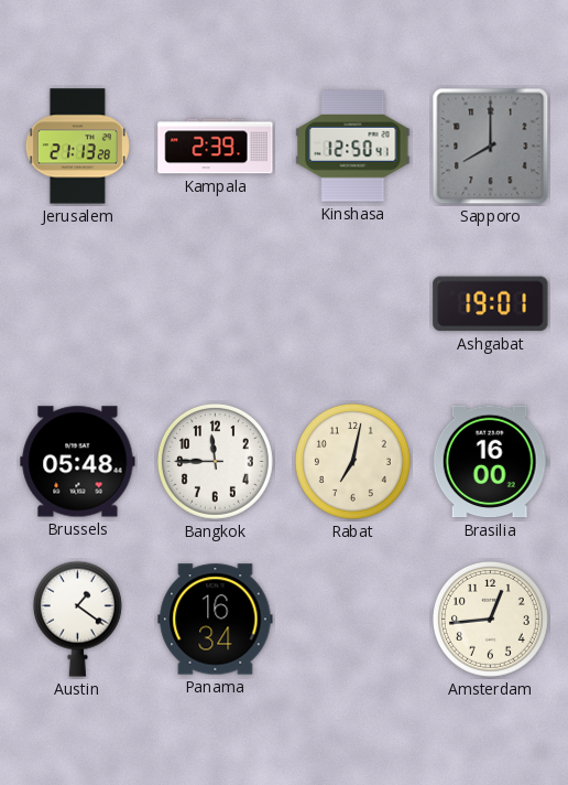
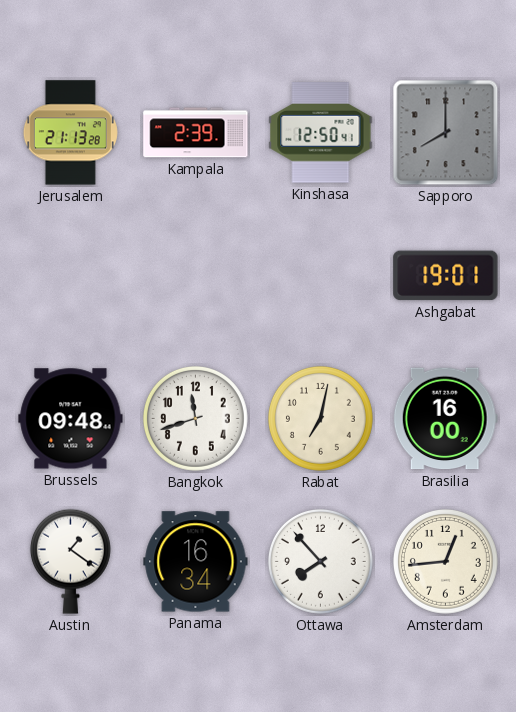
Brussels: 05:48 -> 09:48
Bangkok: 11:45 -> 11:42
Ottawa: none -> 7:53
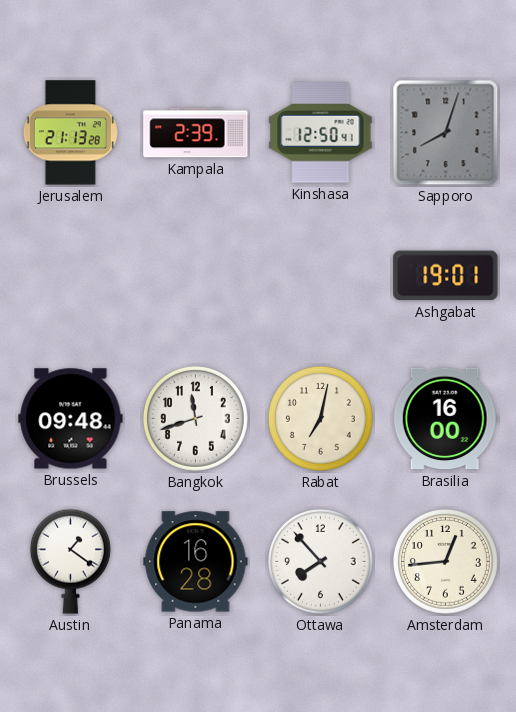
Sapporo: 8:00 -> 8:03
Panama: 16:34 -> 16:28
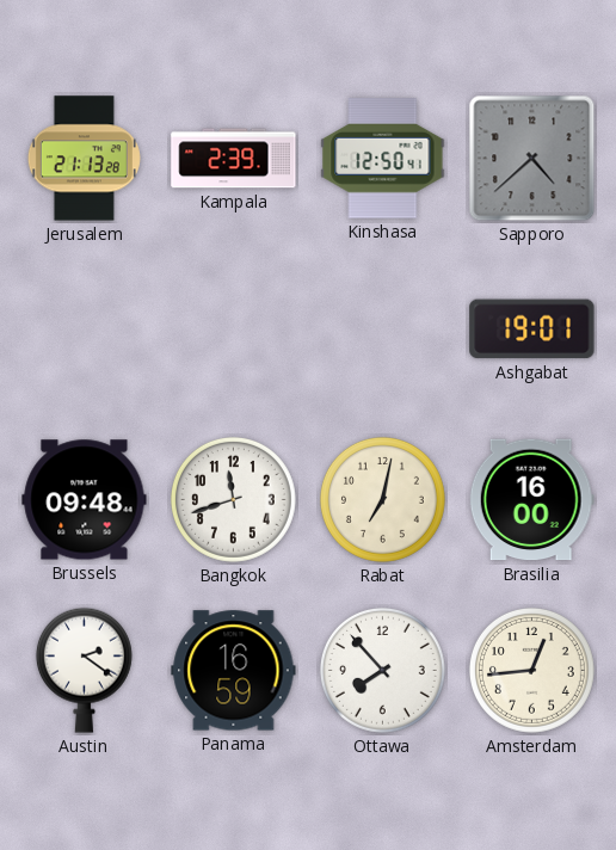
Sapporo: 8:03 -> 4:38
Austin: 1:21 -> 2:21
Panama: 16:28 -> 16:59
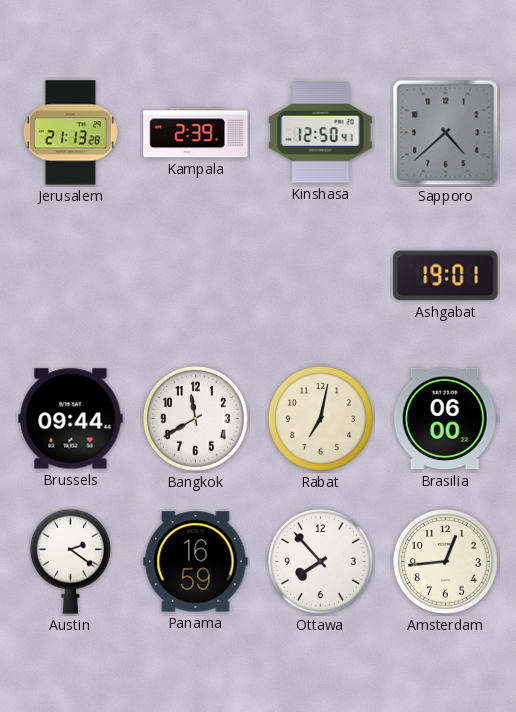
Brussels: 09:48 -> 09:44
Bangkok: 11:42 -> 11:40
Brasilia: 16:00 -> 06:00
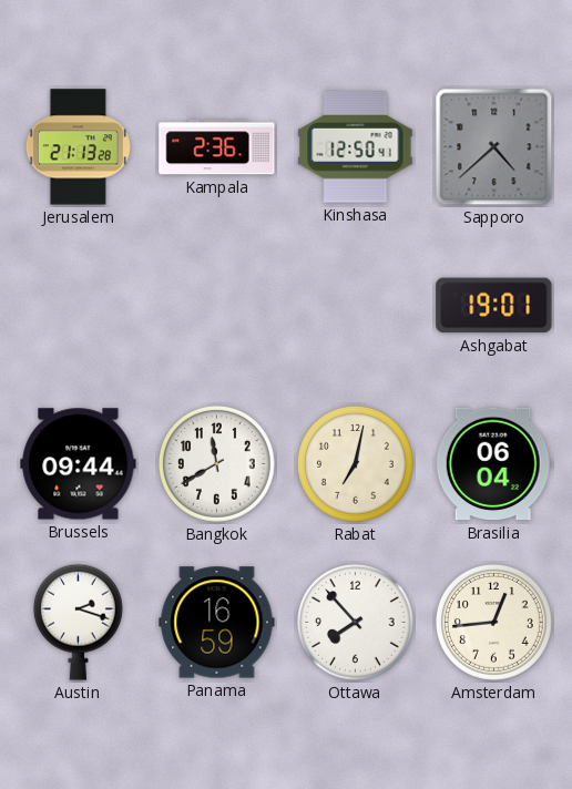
Kampala: 2:39 -> 2:36
Brasilia: 06:00 -> 06:04
Austin: 2:21 -> 2:18
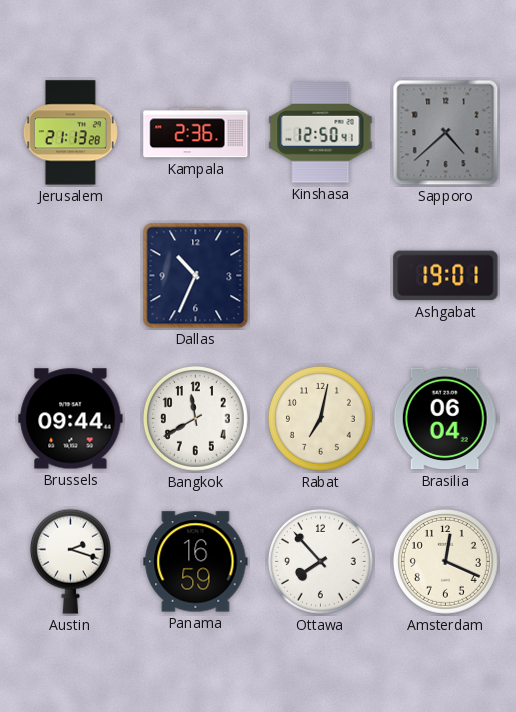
Dallas: none -> 10:34
Amsterdam: 12:44 -> 12:19
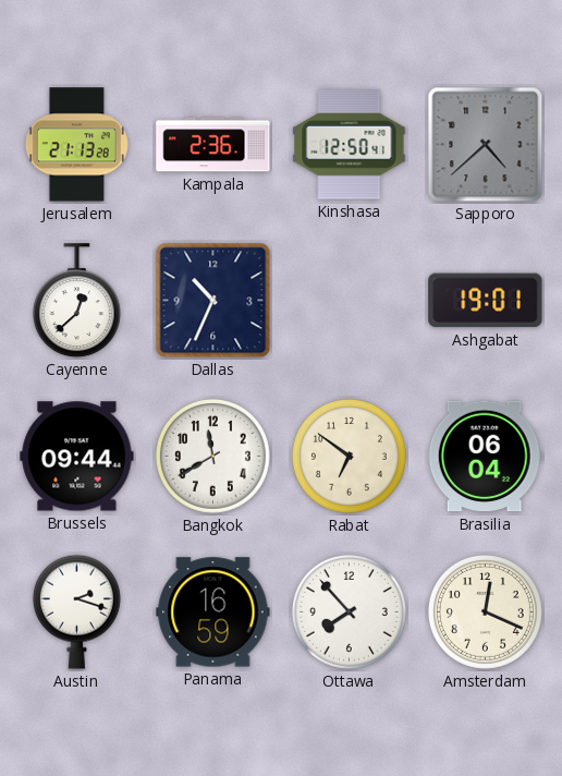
Cayenne: none -> 12:38
Rabat: 7:02 -> 6:51
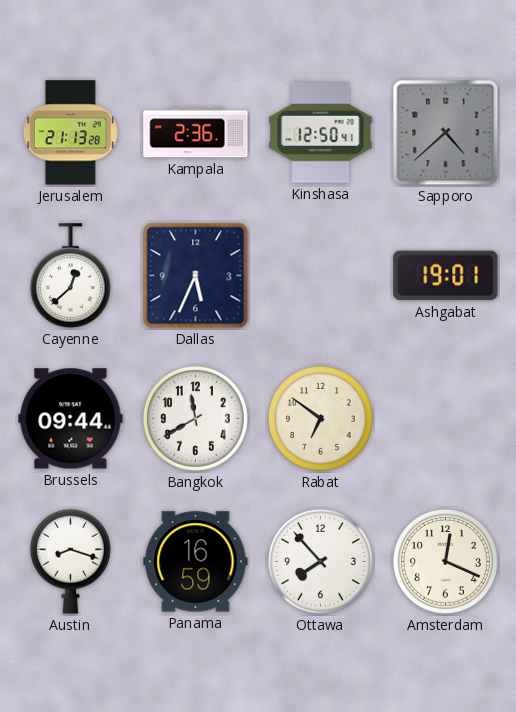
Dallas: 10:34 -> 5:34
Brasilia: 06:04 -> none
Austin: 2:18 -> 8:18
